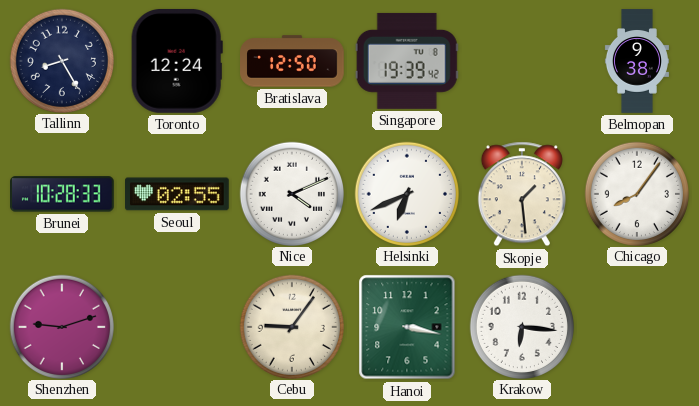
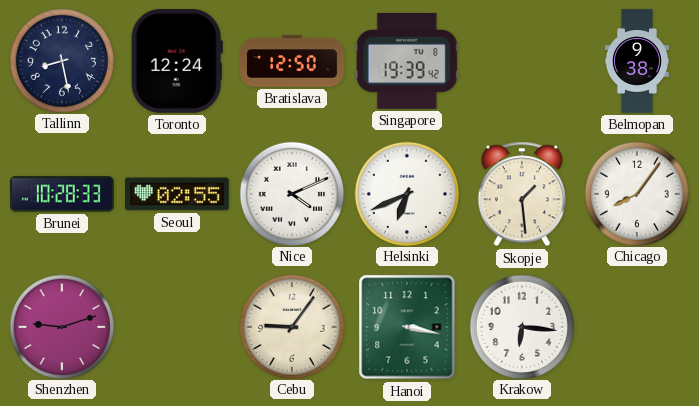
Tallinn: 8:25 -> 8:28
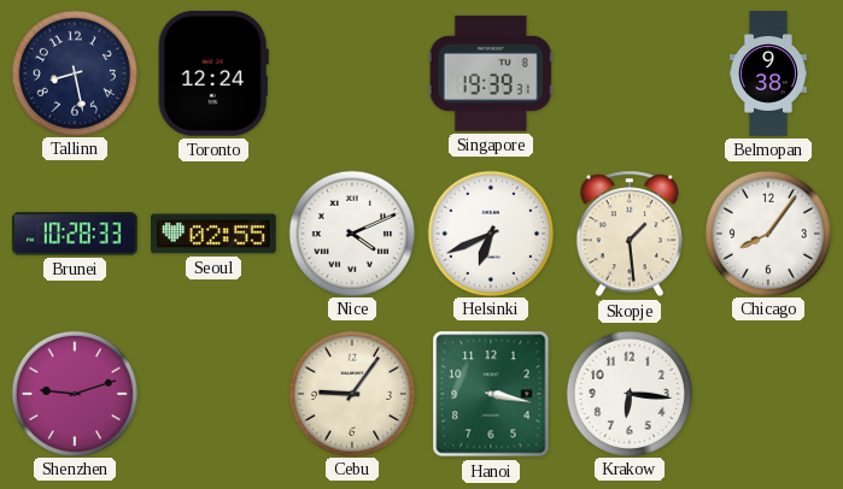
Bratislava: 12:50 -> none
Singapore: 19:39:42 -> 19:39:31
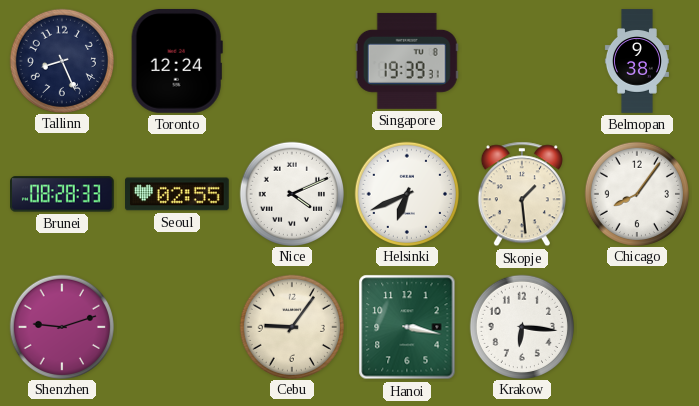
Tallinn: 8:28 -> 8:26
Brunei: 10:28 -> 08:28
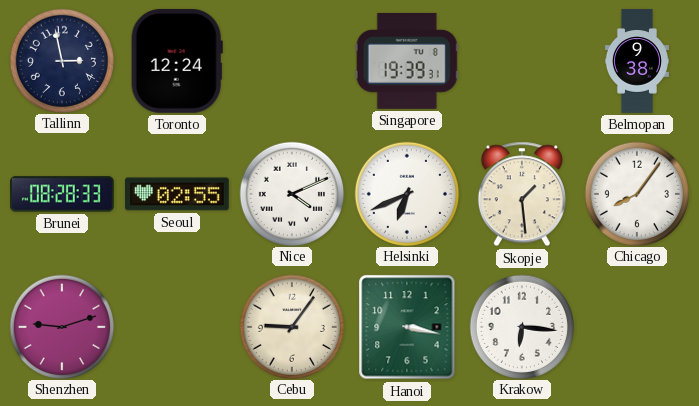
Tallinn: 8:26 -> 2:58
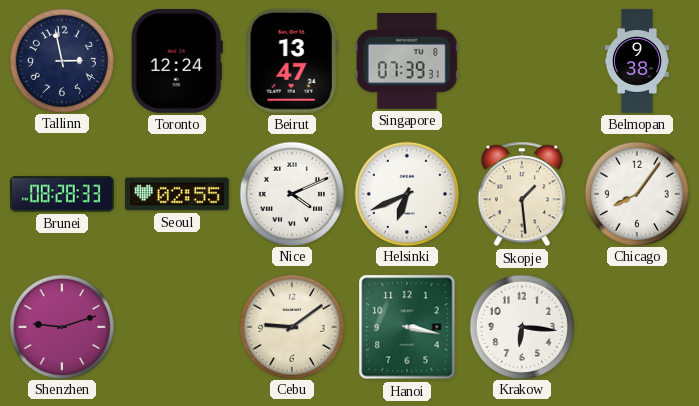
Beirut: none -> 13:47
Singapore: 19:39 -> 07:39
Cebu: 9:06 -> 9:09
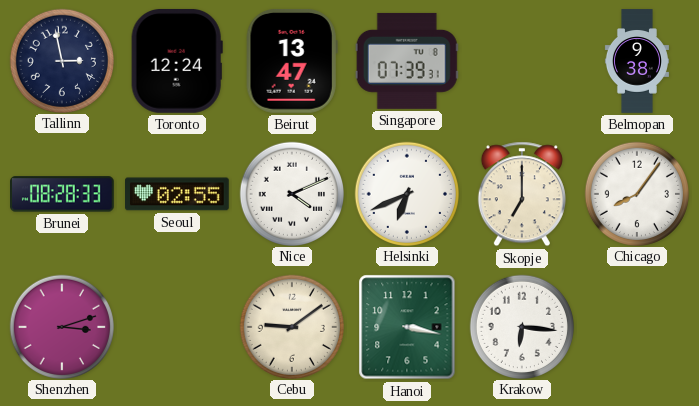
Skopje: 1:29 -> 7:00
Shenzhen: 9:12 -> 3:12
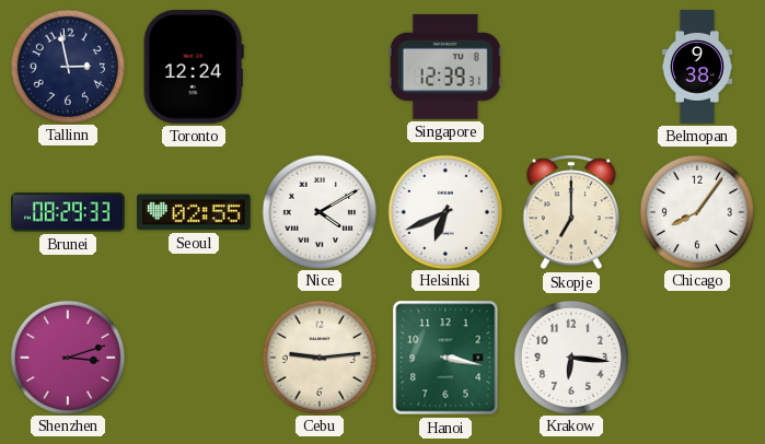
Beirut: 13:47 -> none
Singapore: 07:39 -> 12:39
Brunei: 08:28 -> 08:29
Nice: 4:11 -> 4:10
Cebu: 9:09 -> 9:14
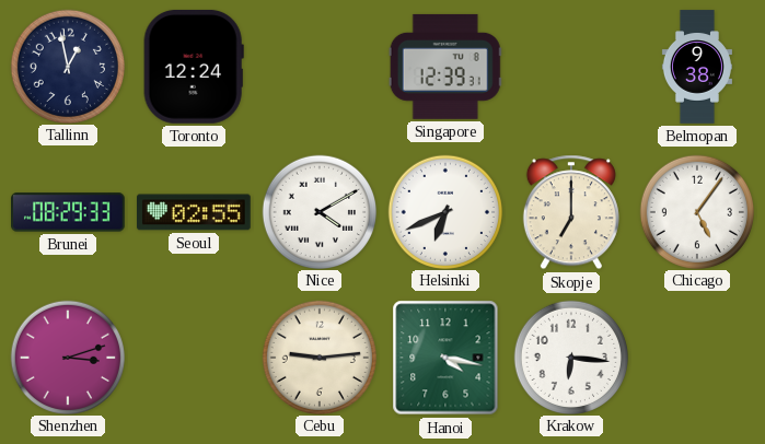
Tallinn: 2:58 -> 12:58
Chicago: 8:06 -> 5:06
Hanoi: 3:17 -> 4:17
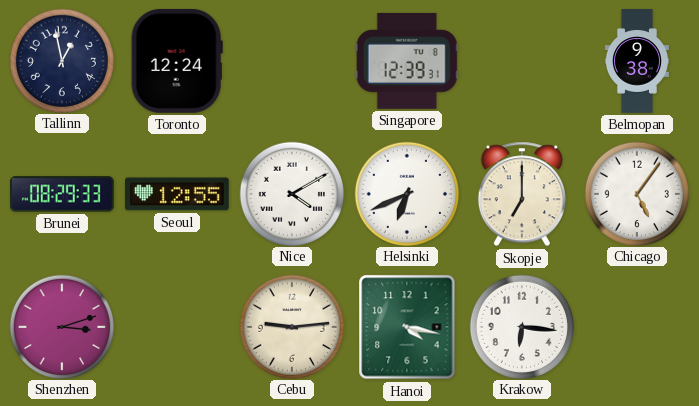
Seoul: 02:55 -> 12:55
